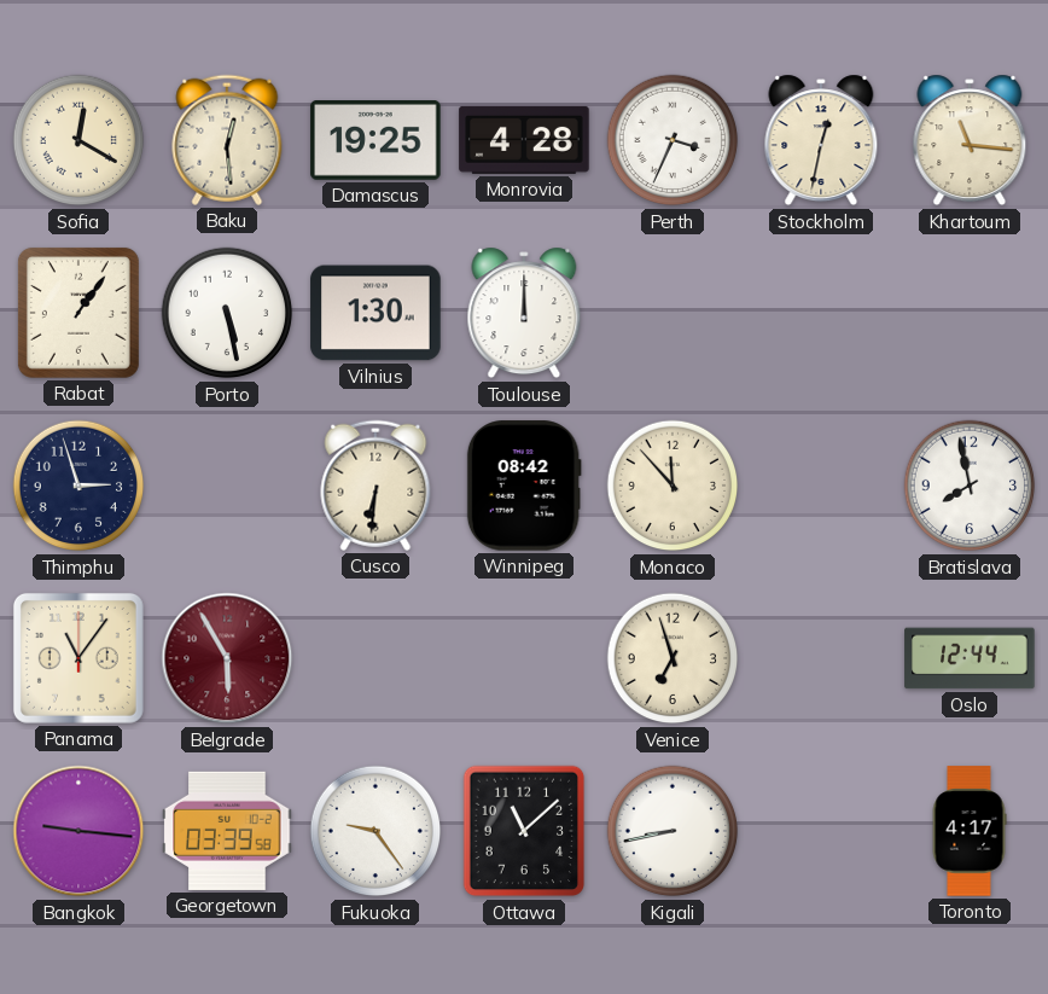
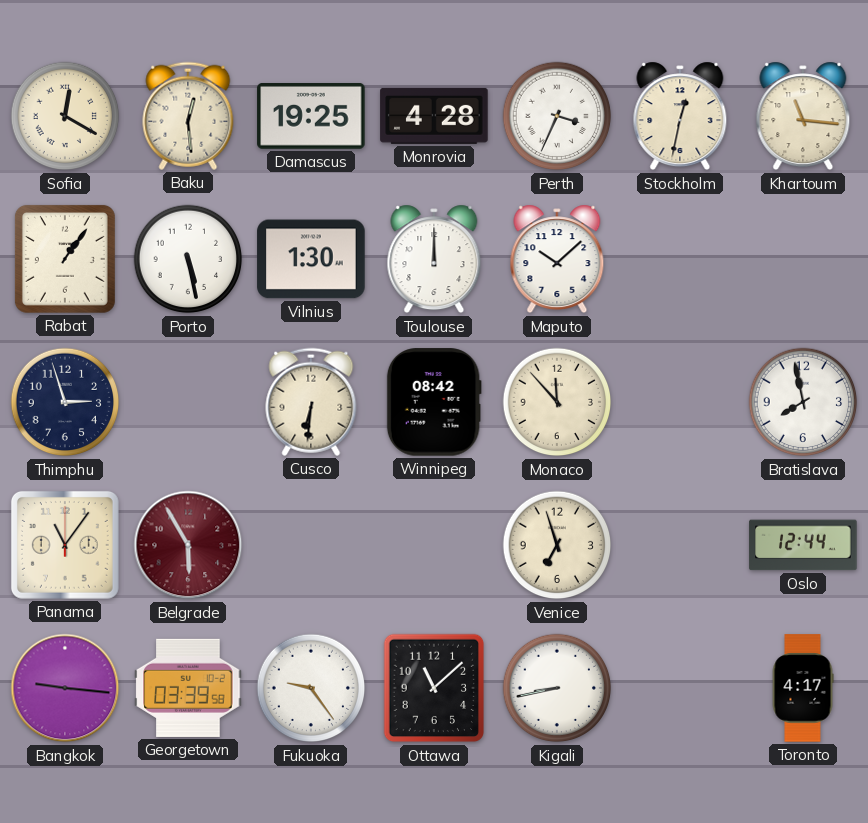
Maputo: none -> 10:08
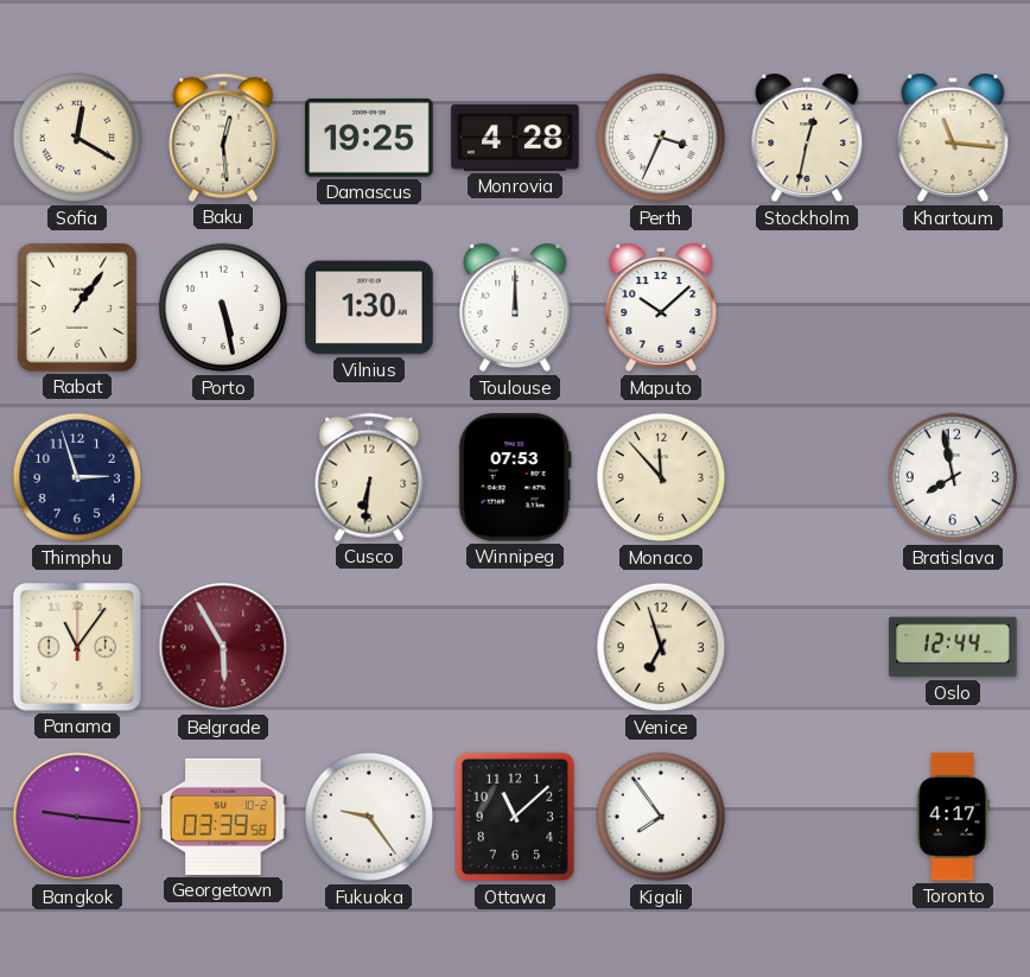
Winnipeg: 08:42 -> 07:53
Kigali: 8:43 -> 7:54
